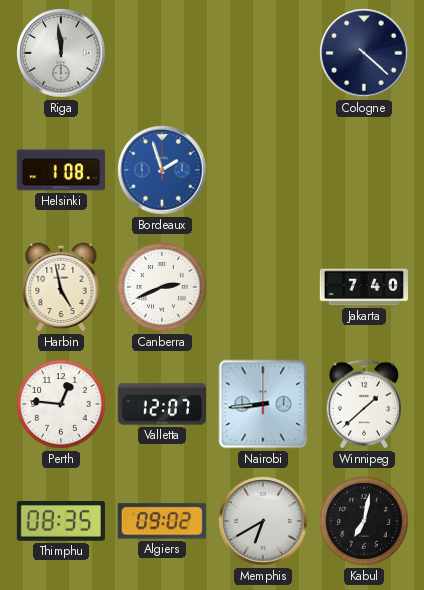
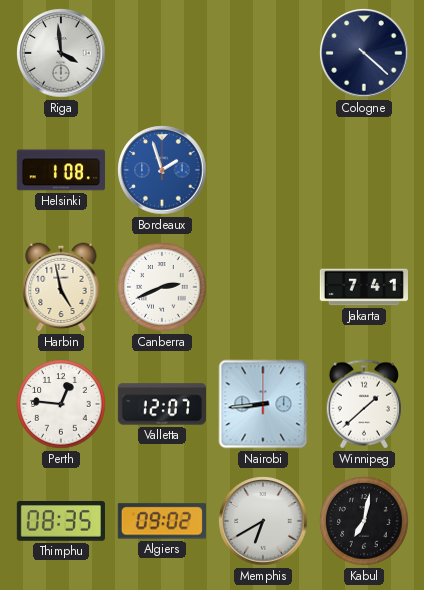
Riga: 11:59 -> 3:59
Jakarta: 7:40 -> 7:41
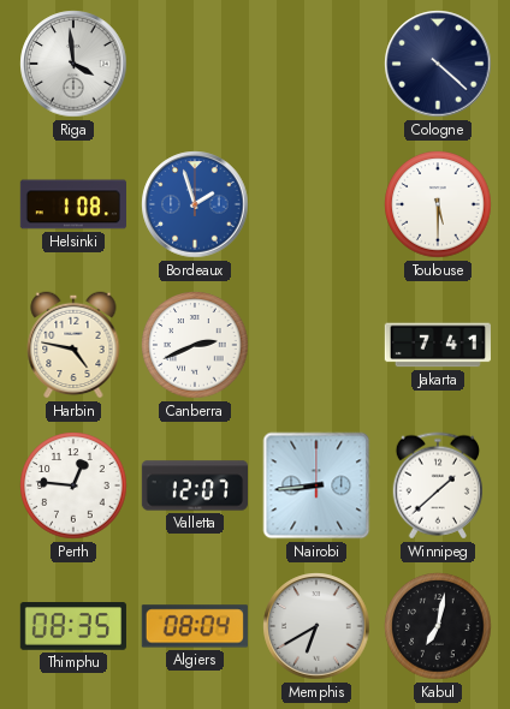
Toulouse: none -> 5:30
Harbin: 4:58 -> 4:47
Algiers: 09:02 -> 08:04
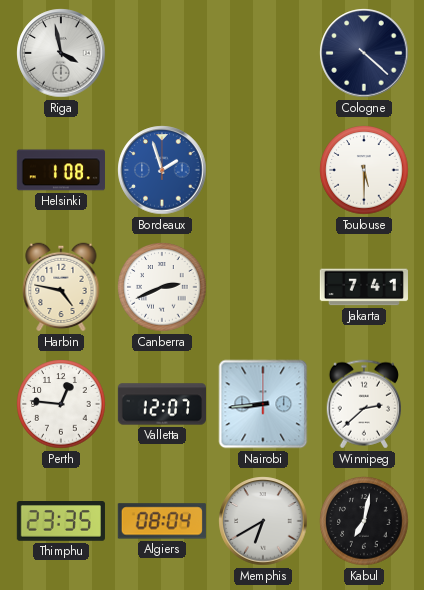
Riga: 3:59 -> 3:58
Winnipeg: 1:38 -> 2:38
Thimphu: 08:35 -> 23:35
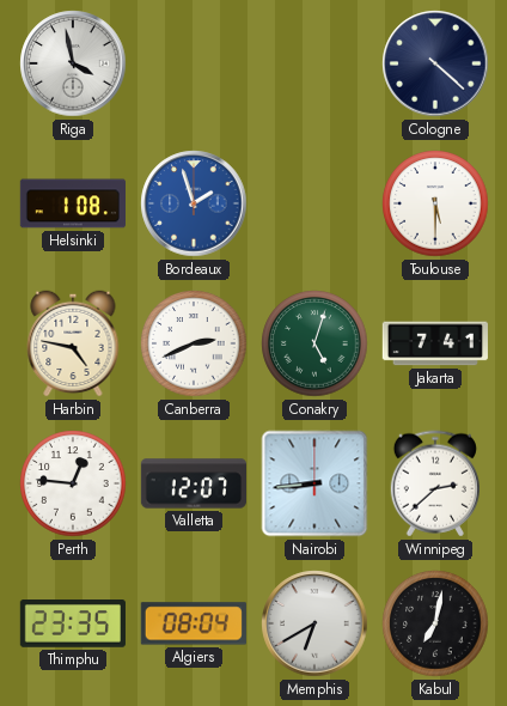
Conakry: none -> 5:03
